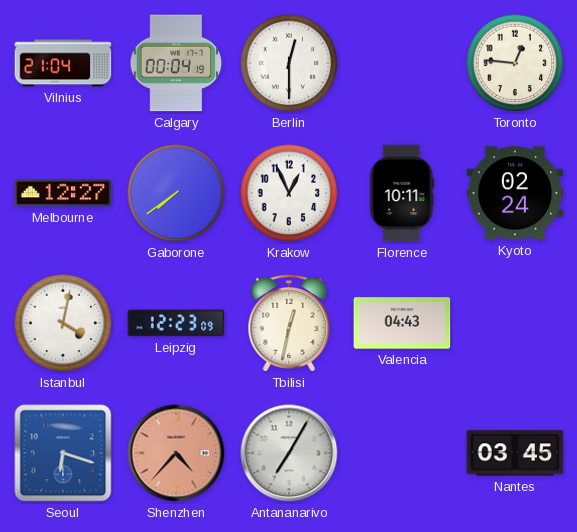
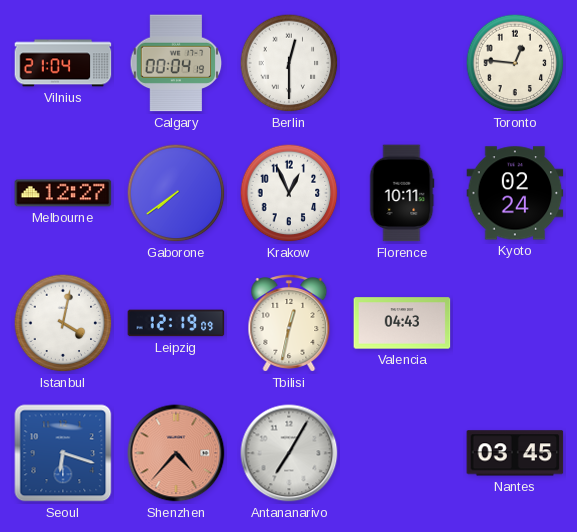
Leipzig: 12:23 -> 12:19
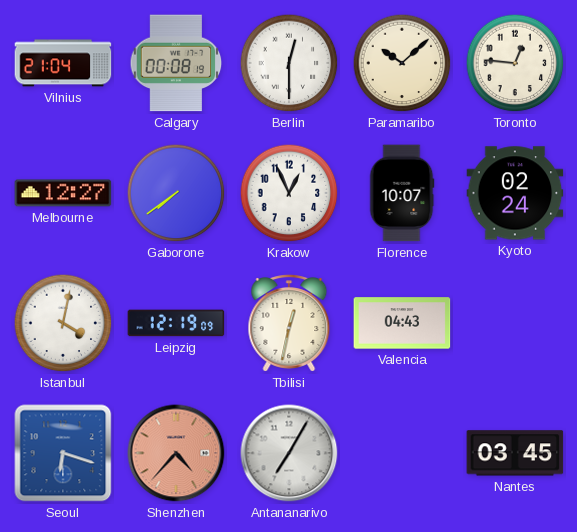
Calgary: 00:04 -> 00:08
Paramaribo: none -> 10:08
Florence: 10:11 -> 10:07
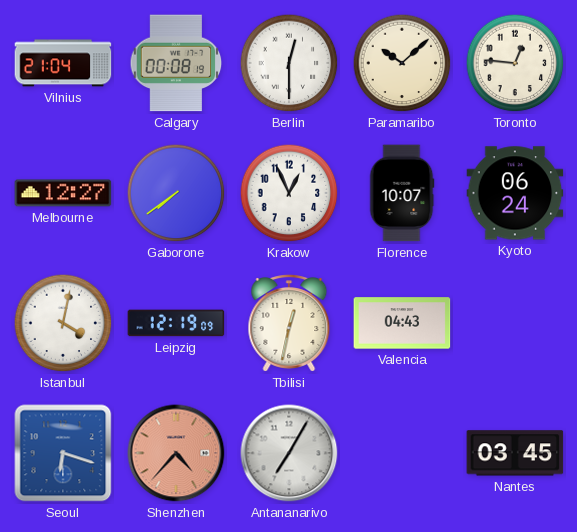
Kyoto: 02:24 -> 06:24
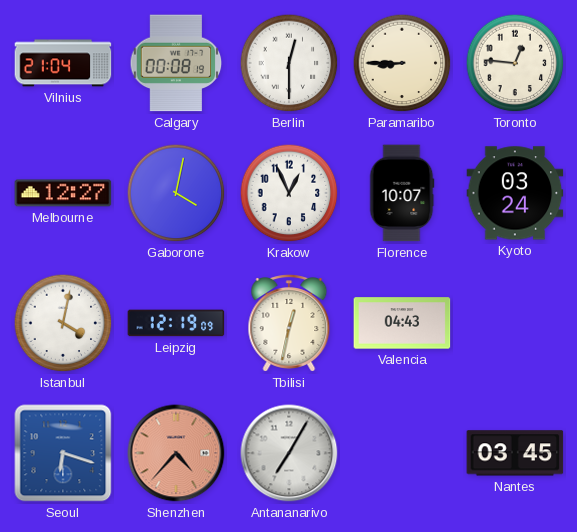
Paramaribo: 10:08 -> 8:45
Gaborone: 7:39 -> 4:02
Kyoto: 06:24 -> 03:24
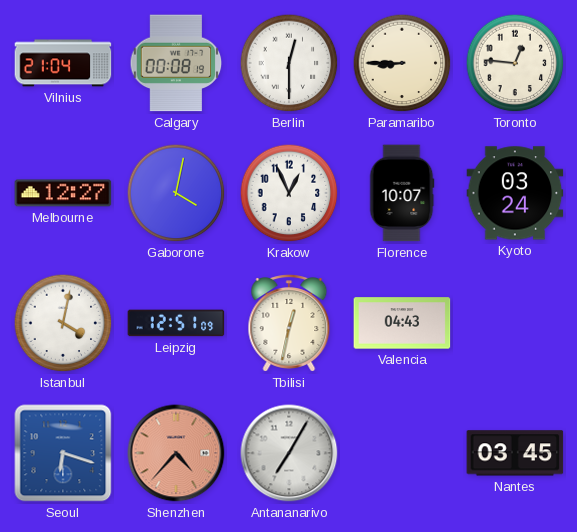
Leipzig: 12:19 -> 12:51
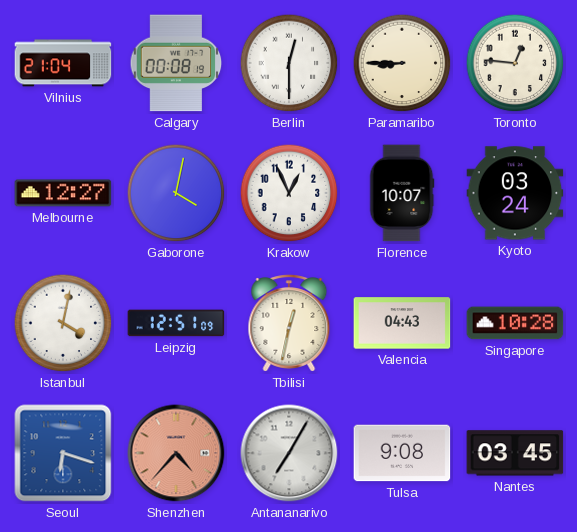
Singapore: none -> 10:28
Tulsa: none -> 9:08
